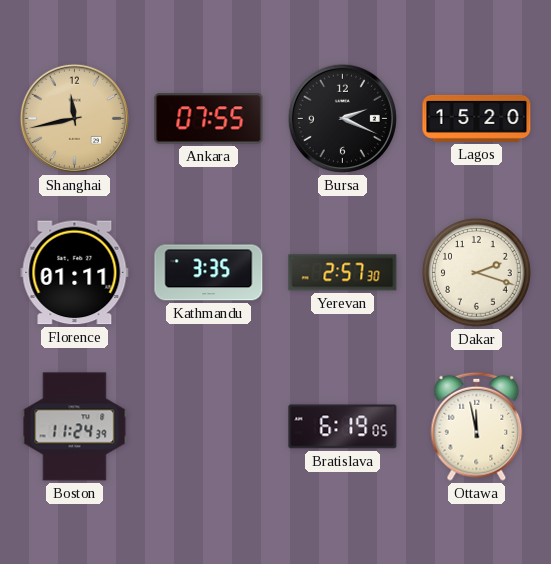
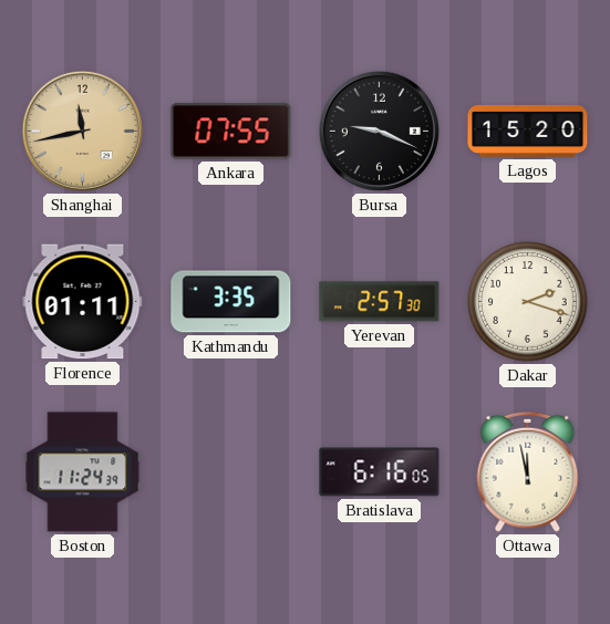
Bursa: 2:19 -> 9:19
Bratislava: 6:19 -> 6:16
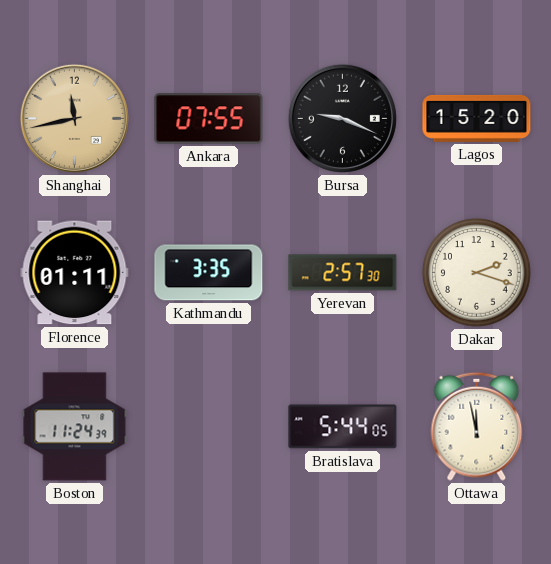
Bratislava: 6:16 -> 5:44
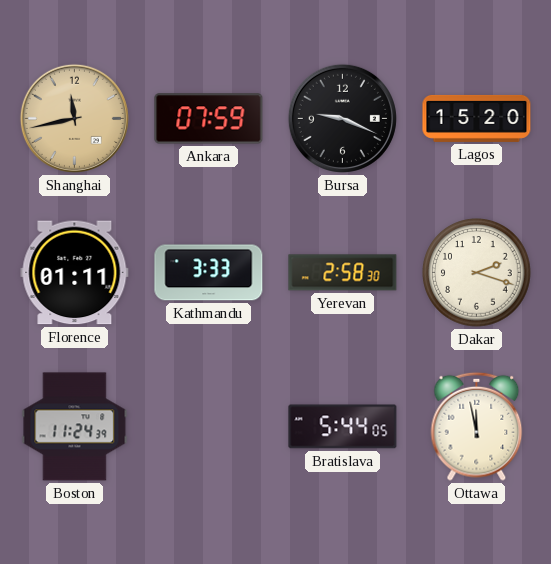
Ankara: 07:55 -> 07:59
Kathmandu: 3:35 -> 3:33
Yerevan: 2:57 -> 2:58
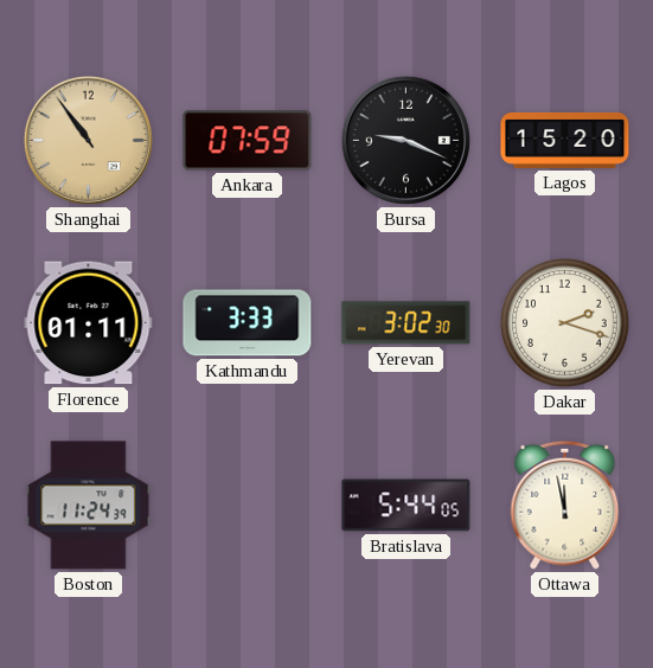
Shanghai: 11:43 -> 10:54
Yerevan: 2:58 -> 3:02
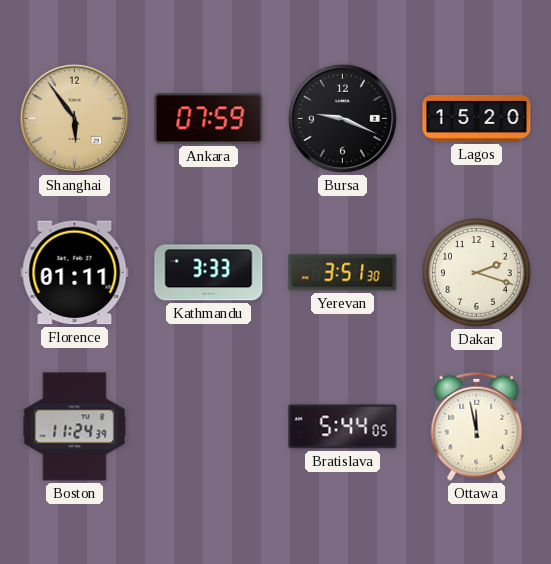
Shanghai: 10:54 -> 5:54
Yerevan: 3:02 -> 3:51
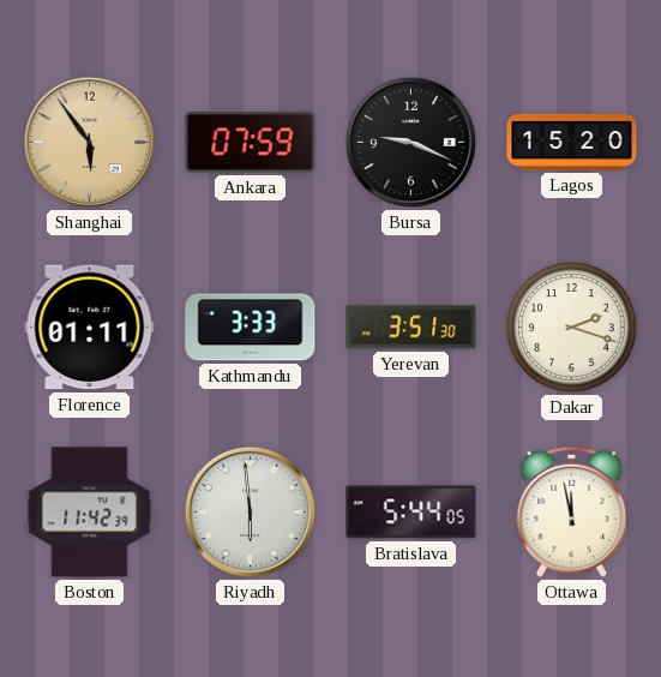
Boston: 11:24 -> 11:42
Riyadh: none -> 5:59
